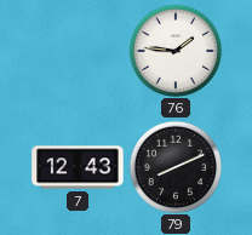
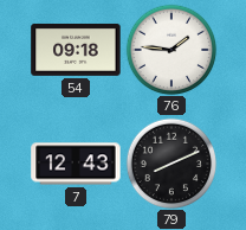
54: none -> 09:18
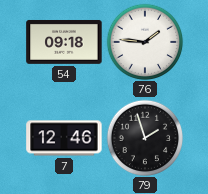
7: 12:43 -> 12:46
79: 8:11 -> 1:57
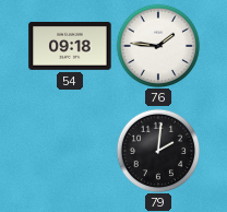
7: 12:46 -> none
79: 1:57 -> 2:01
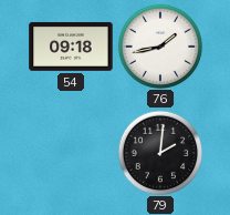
76: 1:46 -> 1:43
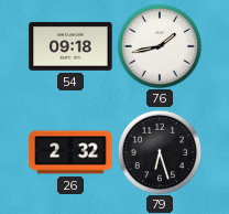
26: none -> 2:32
79: 2:01 -> 6:27
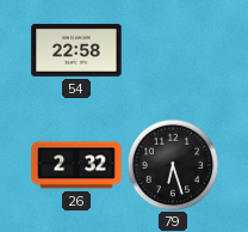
54: 09:18 -> 22:58
76: 1:43 -> none
